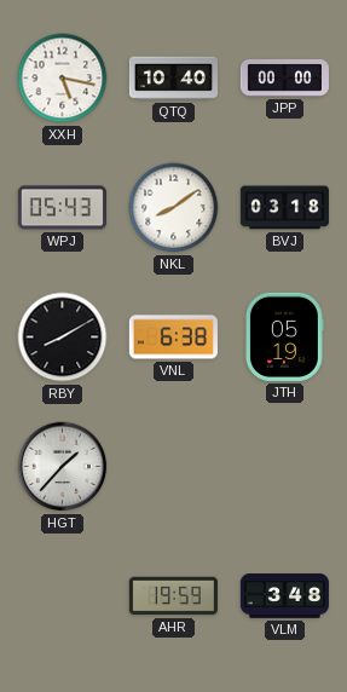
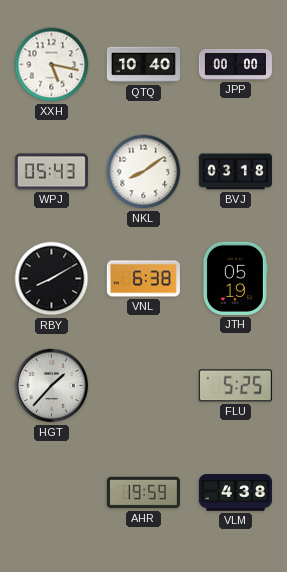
FLU: none -> 5:25
VLM: 3:48 -> 4:38
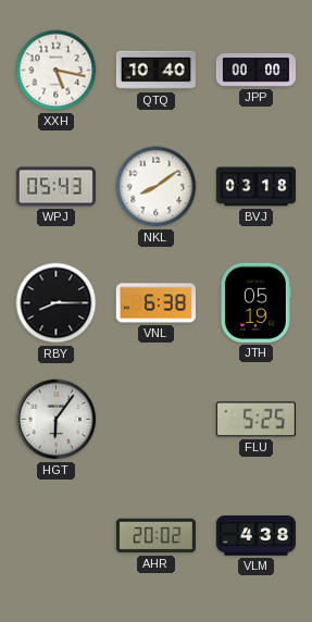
RBY: 8:10 -> 8:15
HGT: 1:37 -> 6:06
AHR: 19:59 -> 20:02
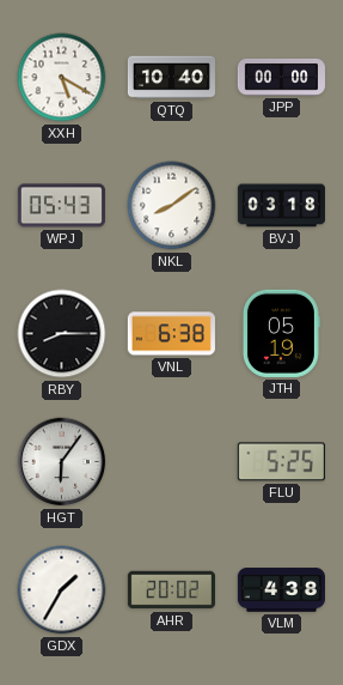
XXH: 5:17 -> 5:20
GDX: none -> 1:35
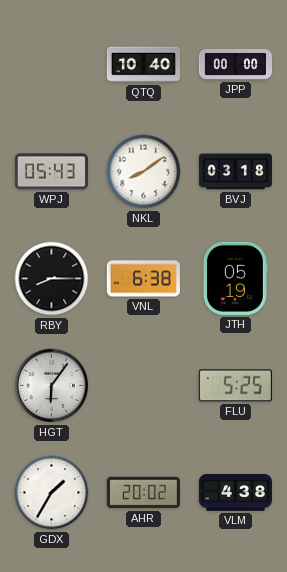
XXH: 5:20 -> none
